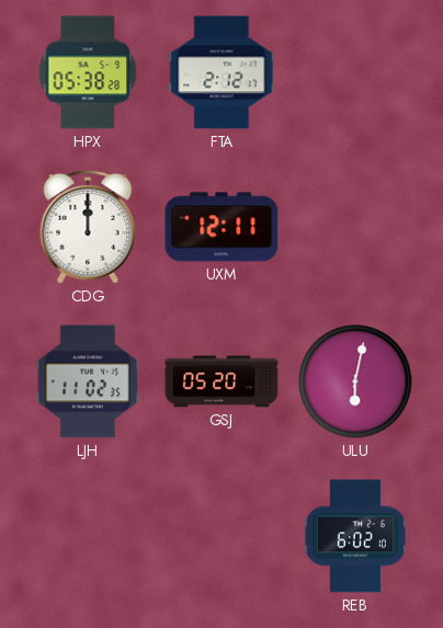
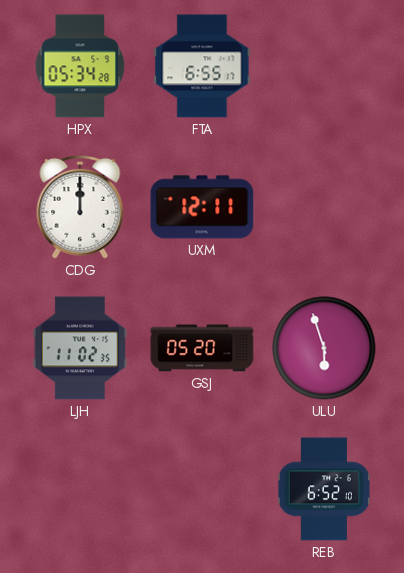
HPX: 05:38 -> 05:34
FTA: 2:12 -> 6:55
ULU: 6:02 -> 5:57
REB: 6:02 -> 6:52
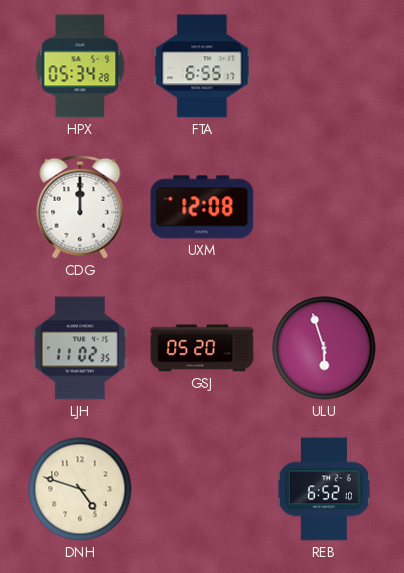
UXM: 12:11 -> 12:08
DNH: none -> 4:48
